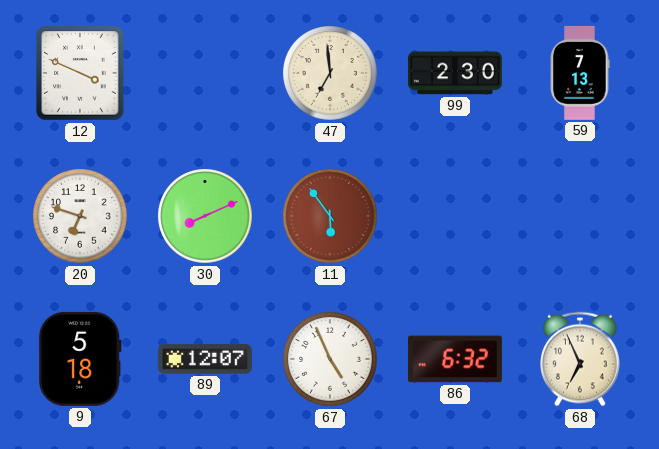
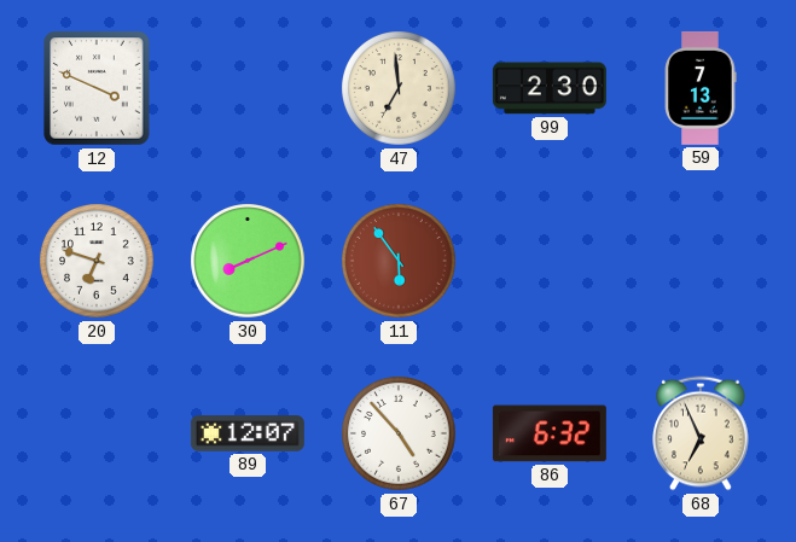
9: 5:18 -> none
67: 4:56 -> 4:53
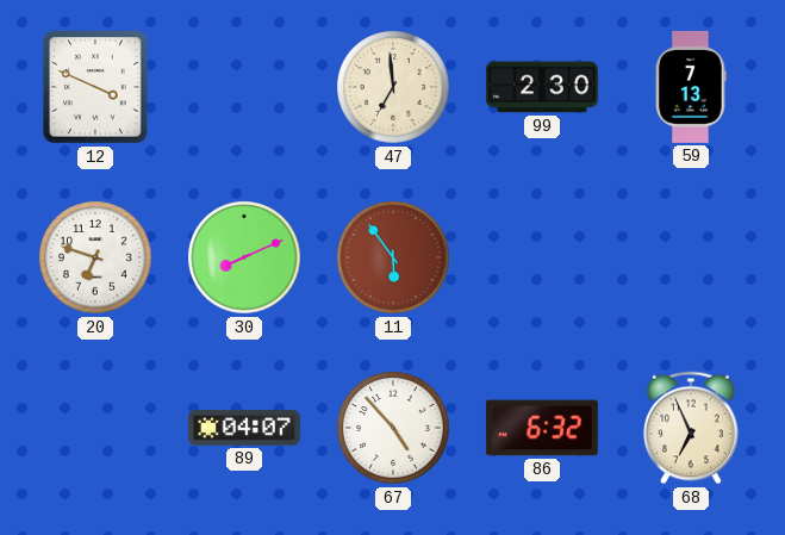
89: 12:07 -> 04:07
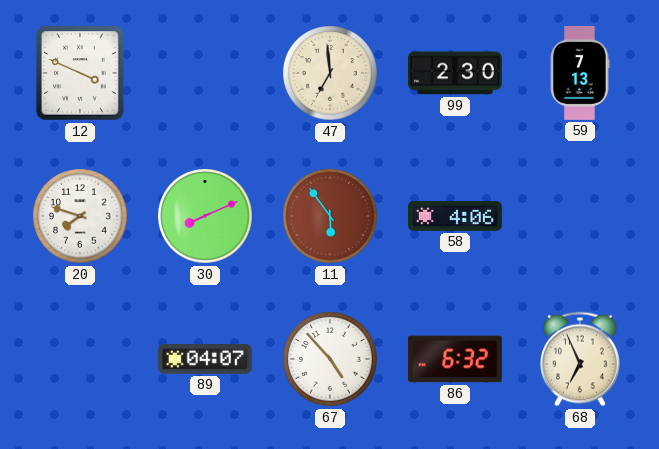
20: 6:48 -> 7:48
58: none -> 4:06
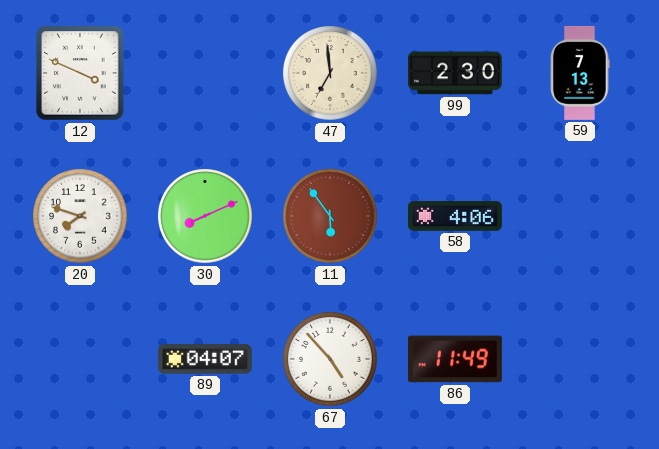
86: 6:32 -> 11:49
68: 6:56 -> none
